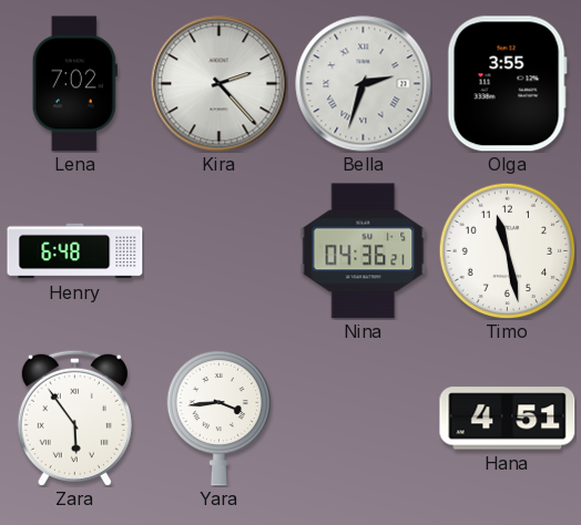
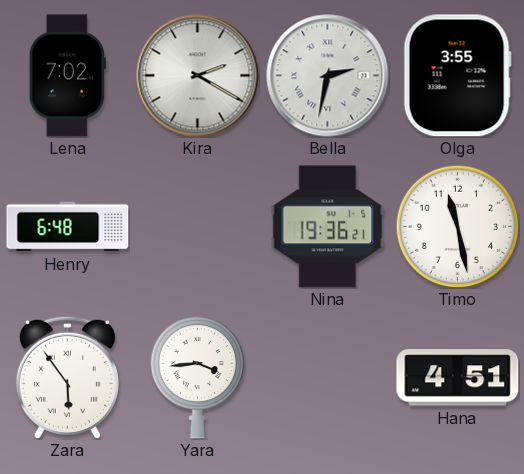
Kira: 2:23 -> 2:20
Bella: 2:33 -> 2:32
Nina: 04:36 -> 19:36
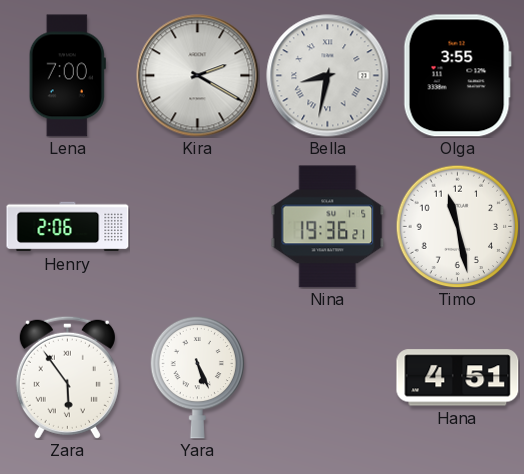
Lena: 7:02 -> 7:00
Bella: 2:32 -> 8:32
Henry: 6:48 -> 2:06
Yara: 3:44 -> 5:26
